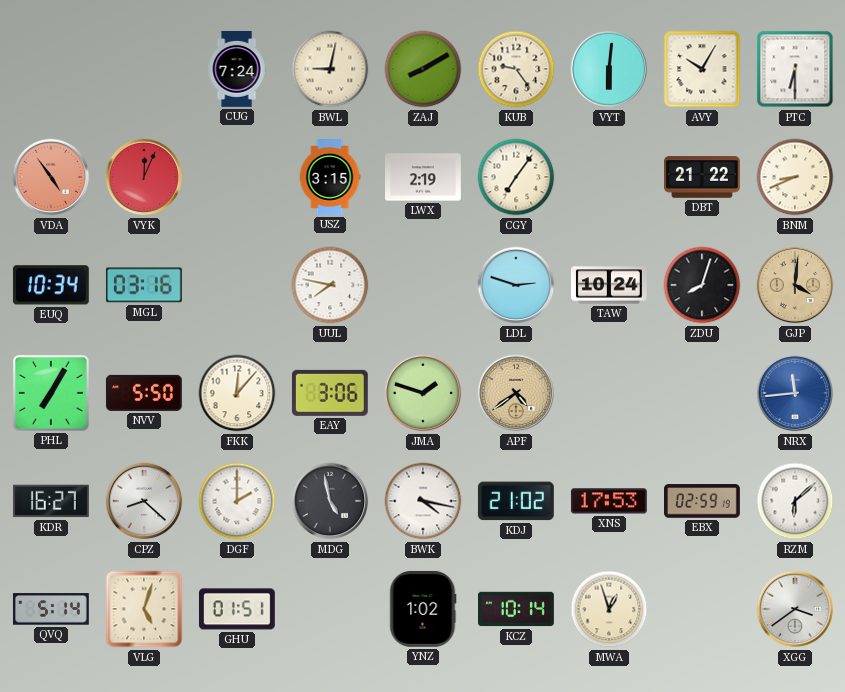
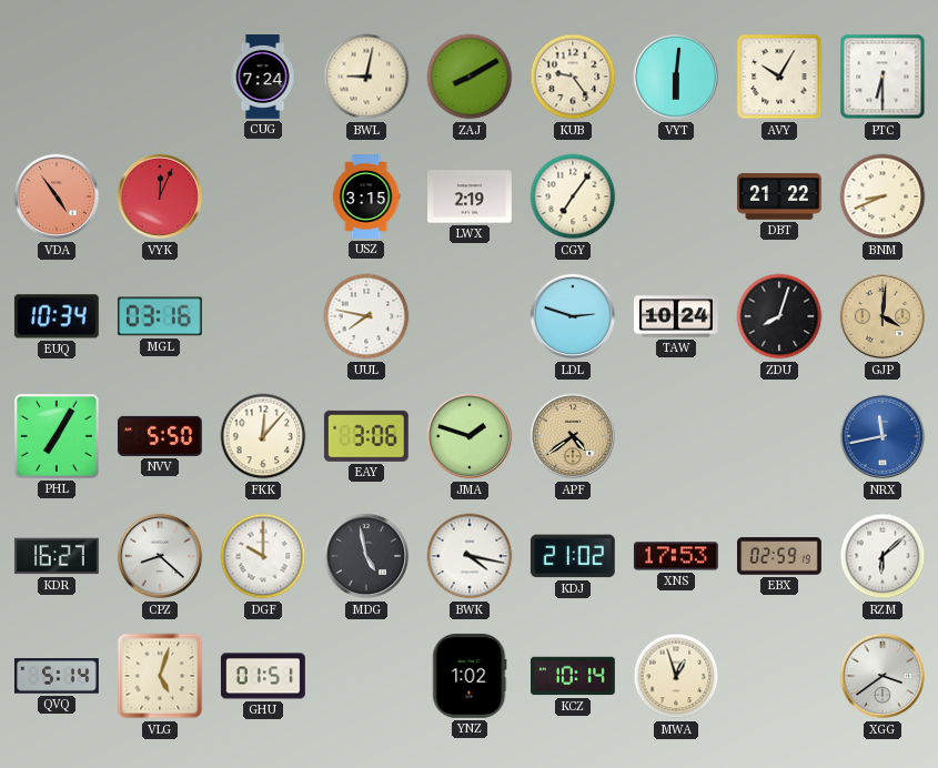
NRX: 11:44 -> 11:43
DGF: 2:00 -> 10:00
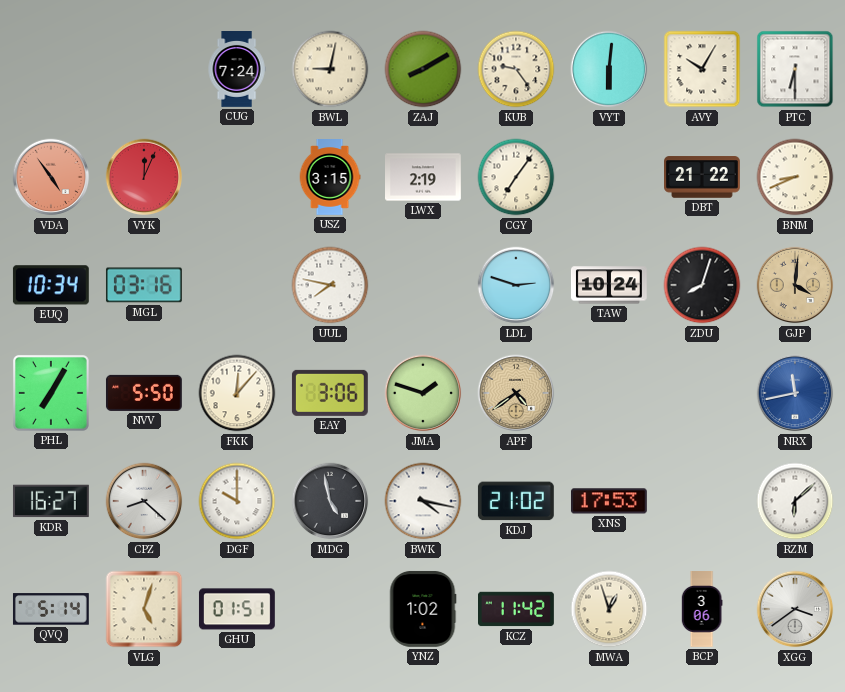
EBX: 02:59 -> none
KCZ: 10:14 -> 11:42
BCP: none -> 3:06
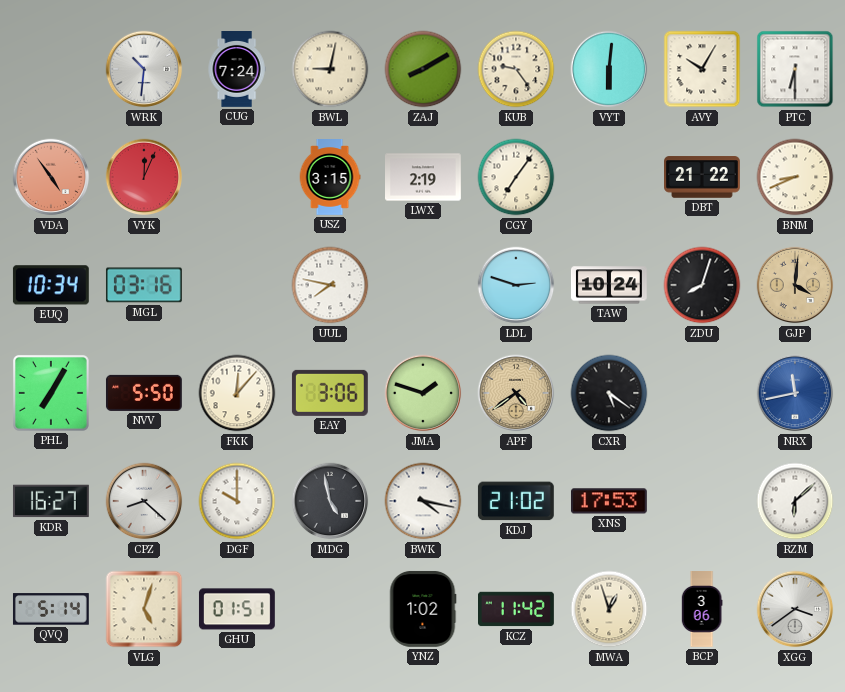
WRK: none -> 10:31
CXR: none -> 5:21
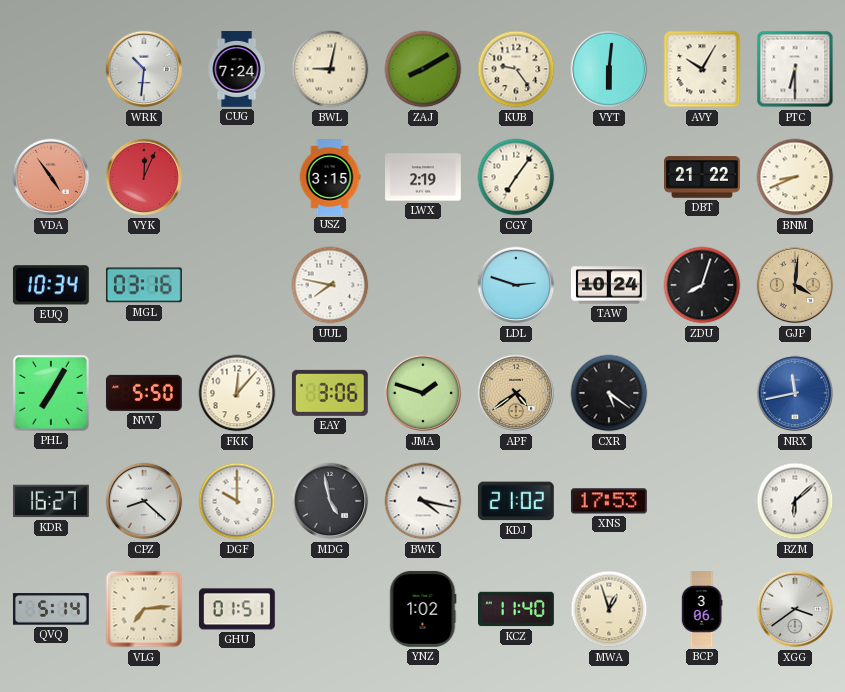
VLG: 5:03 -> 7:14
KCZ: 11:42 -> 11:40
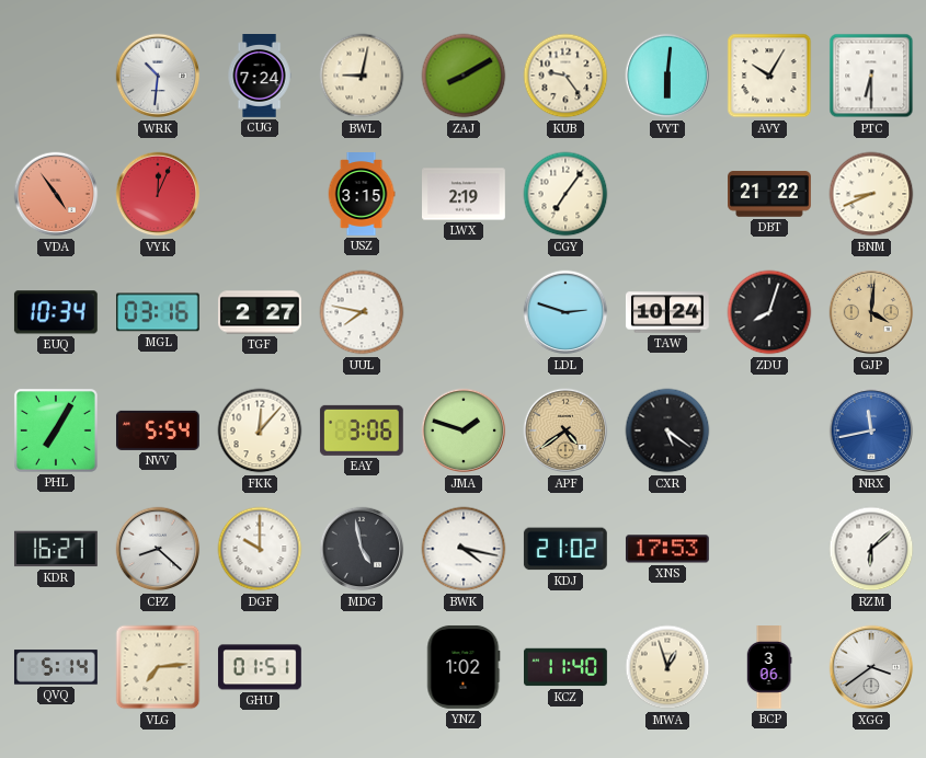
TGF: none -> 2:27
NVV: 5:50 -> 5:54
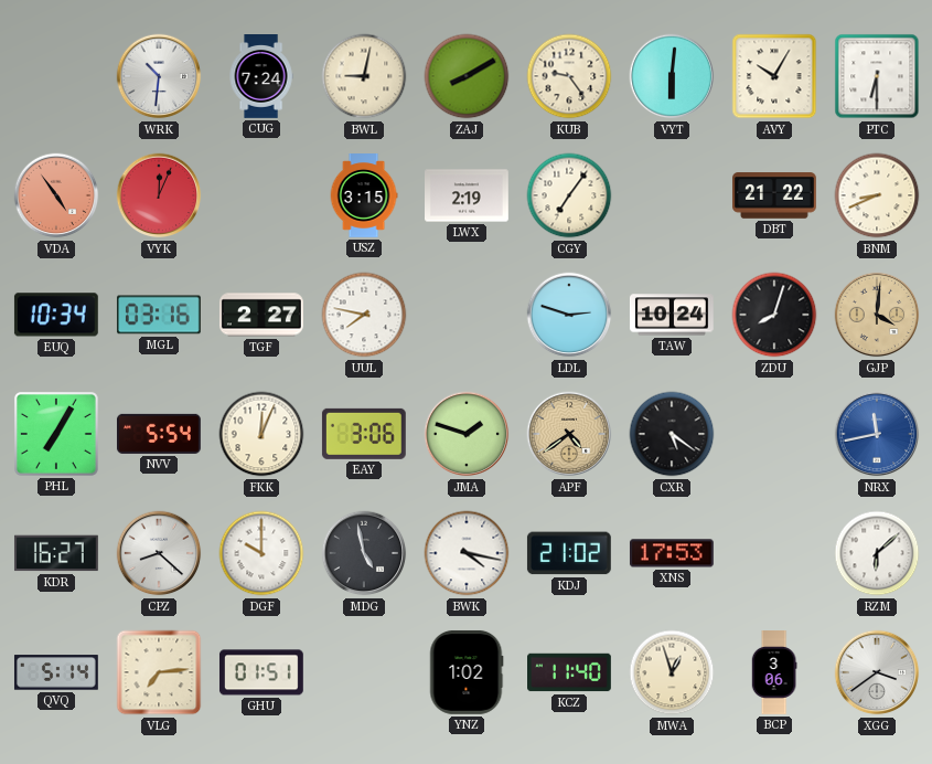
FKK: 12:07 -> 12:04
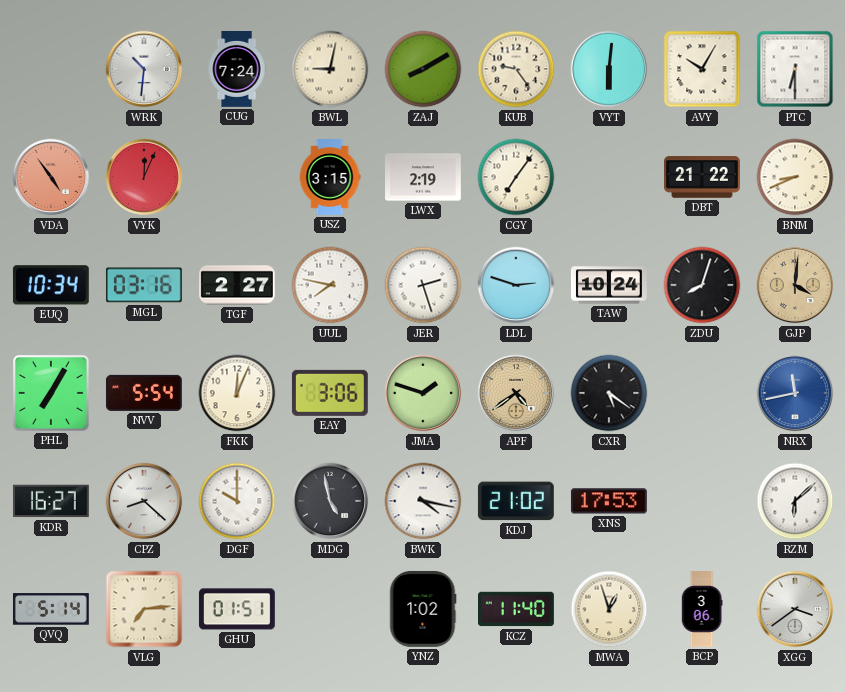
JER: none -> 2:27
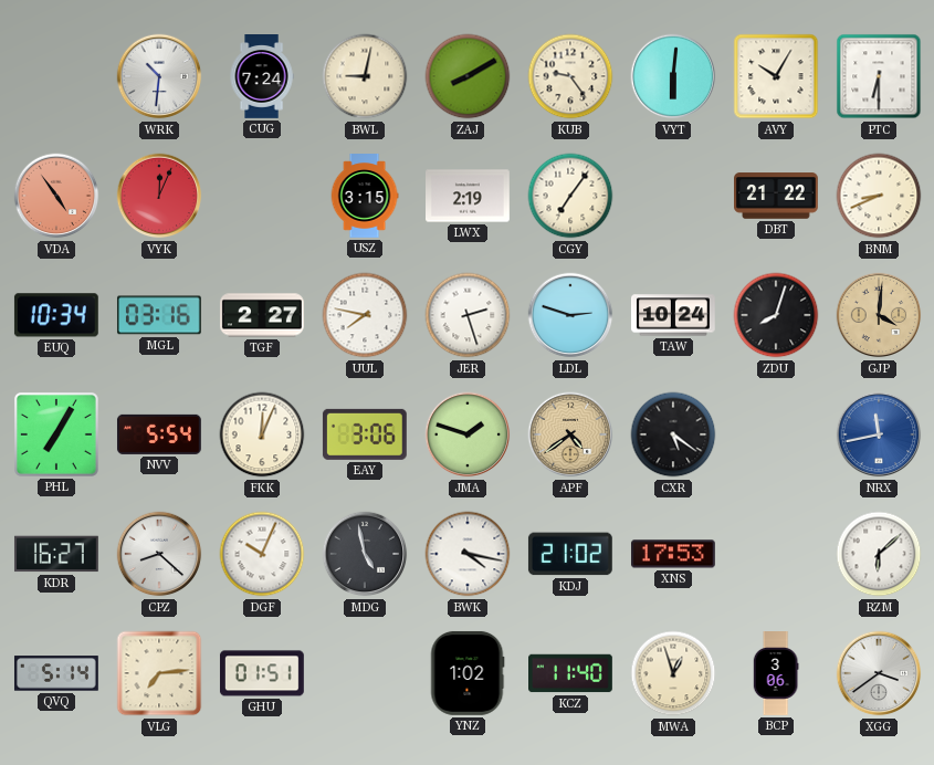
DGF: 10:00 -> 10:04
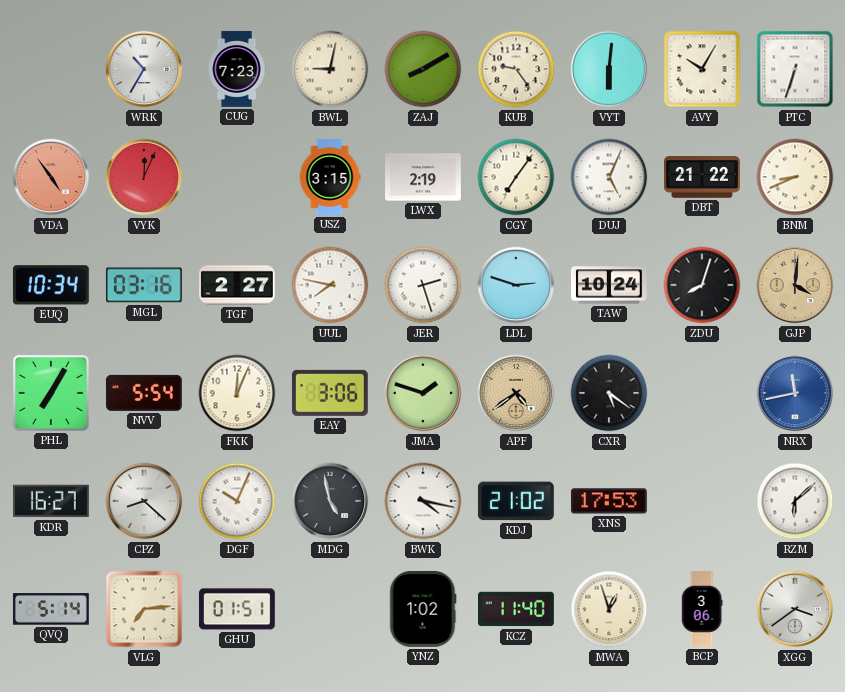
WRK: 10:31 -> 10:35
CUG: 7:24 -> 7:23
PTC: 6:30 -> 6:33
DUJ: none -> 5:04
